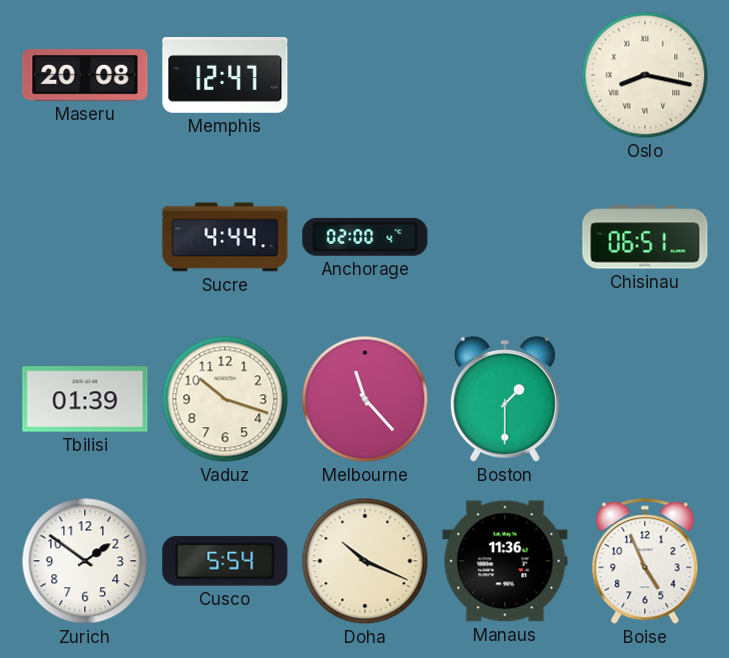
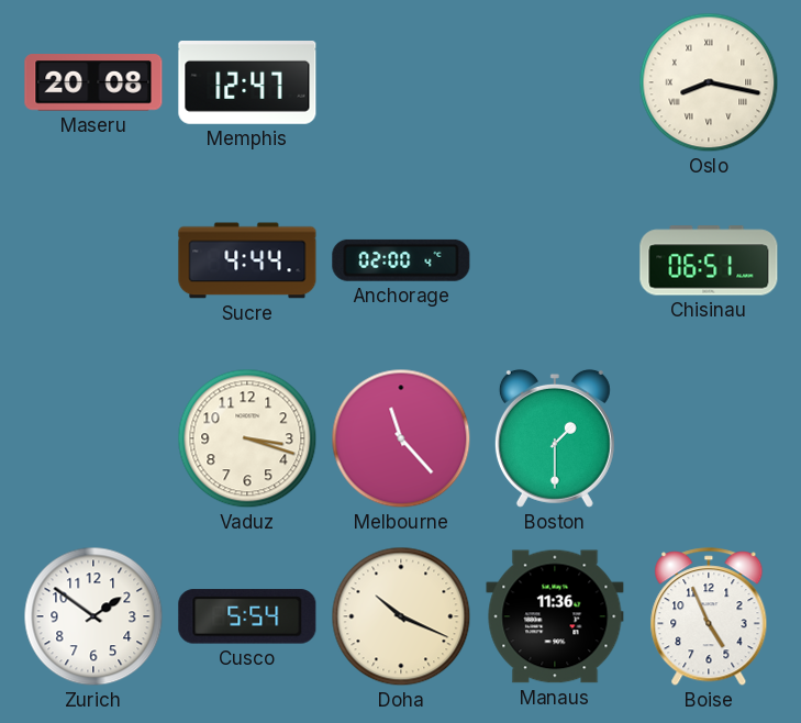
Tbilisi: 01:39 -> none
Vaduz: 10:18 -> 3:18
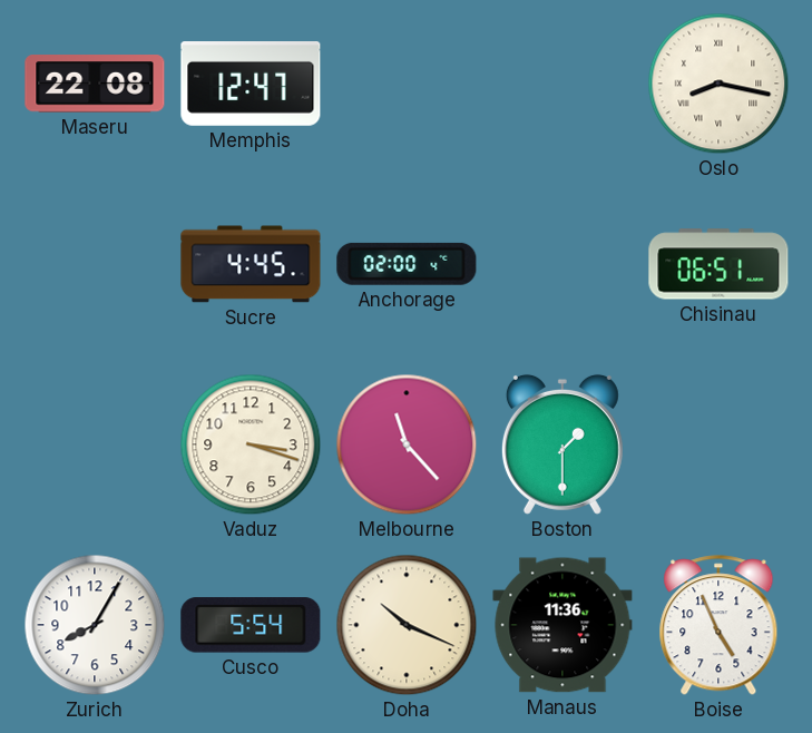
Maseru: 20:08 -> 22:08
Sucre: 4:44 -> 4:45
Zurich: 1:51 -> 8:05
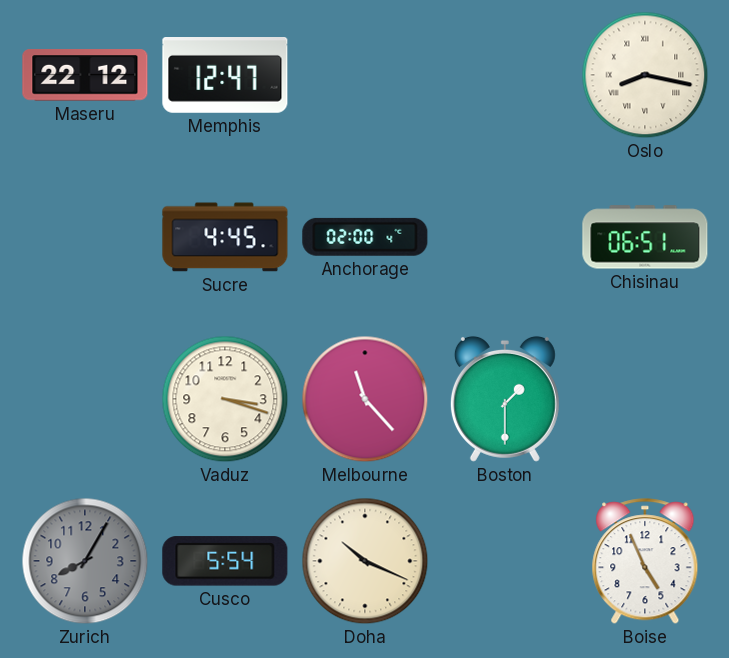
Maseru: 22:08 -> 22:12
Zurich dial: white -> grey
Manaus: 11:36 -> none
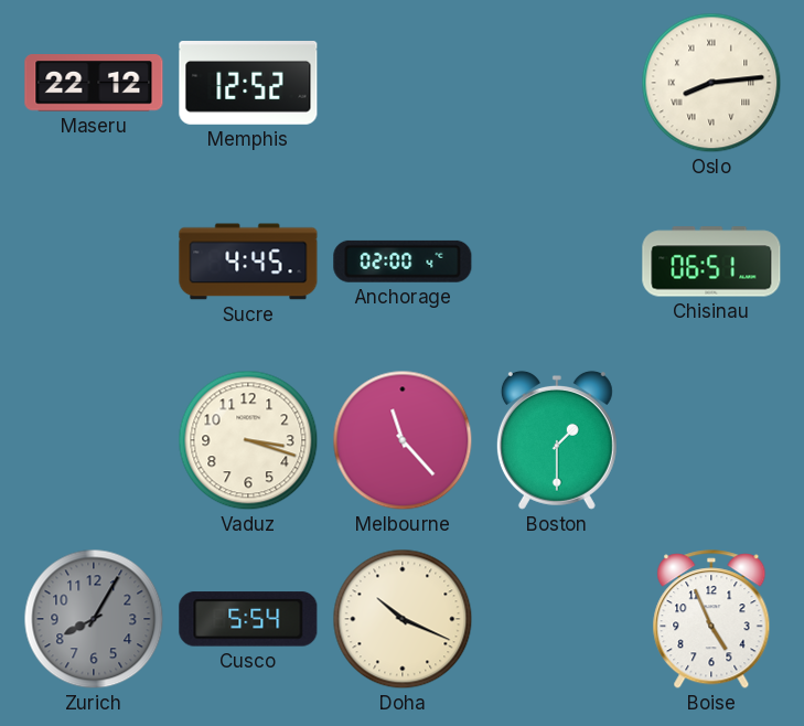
Memphis: 12:47 -> 12:52
Oslo: 8:17 -> 8:14
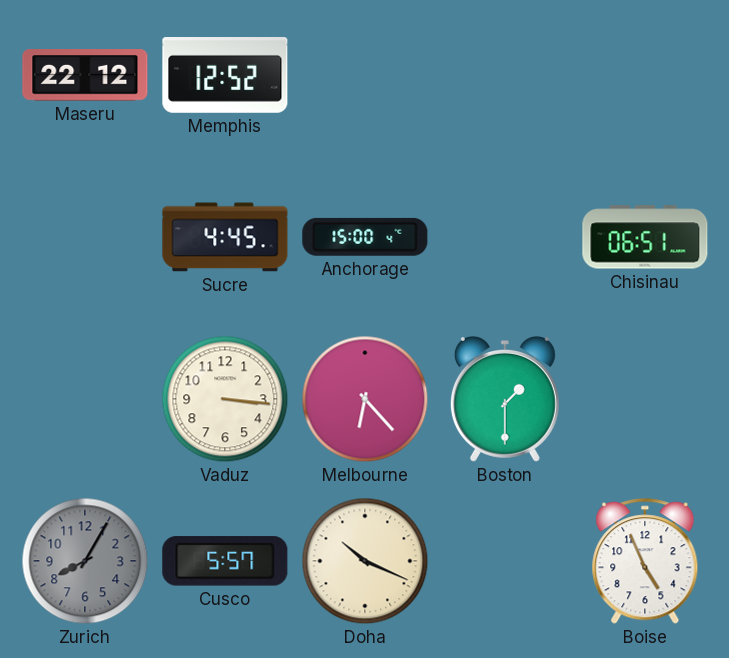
Oslo: 8:14 -> none
Anchorage: 02:00 -> 15:00
Vaduz: 3:18 -> 3:16
Melbourne: 11:23 -> 6:23
Cusco: 5:54 -> 5:57
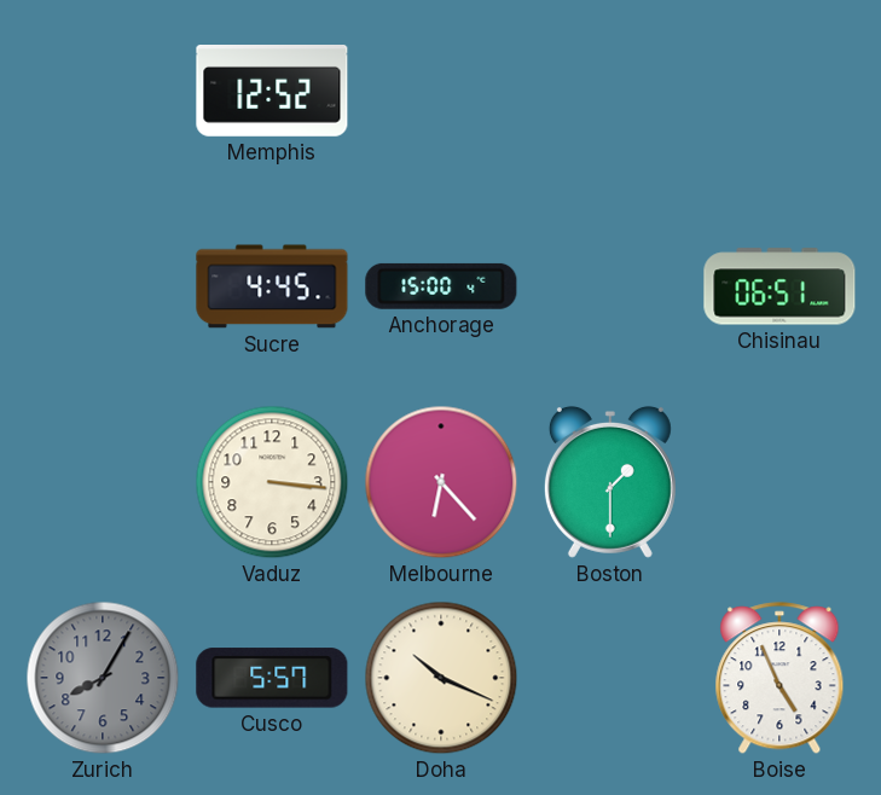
Maseru: 22:12 -> none
